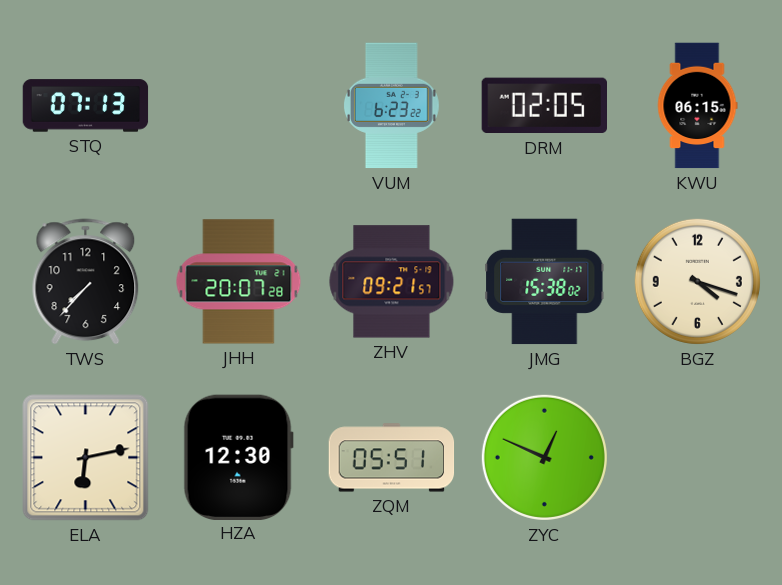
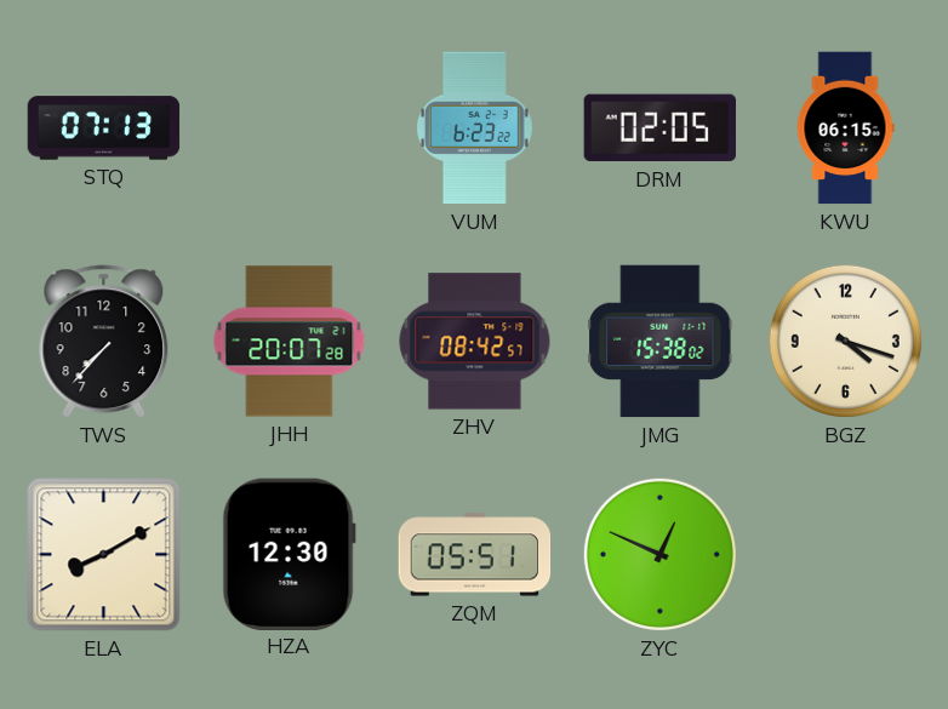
ZHV: 09:21 -> 08:42
ELA: 6:13 -> 8:10
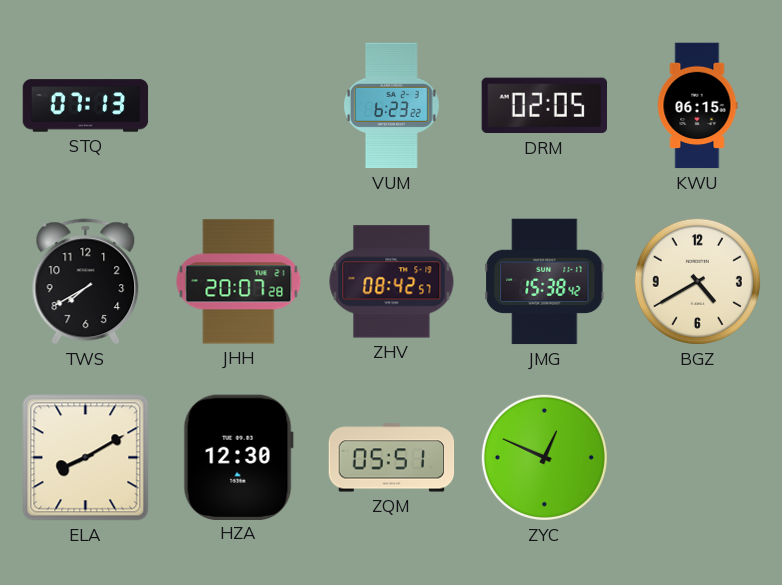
TWS: 7:37 -> 7:40
JMG: 15:38:02 -> 15:38:42
BGZ: 4:18 -> 4:40
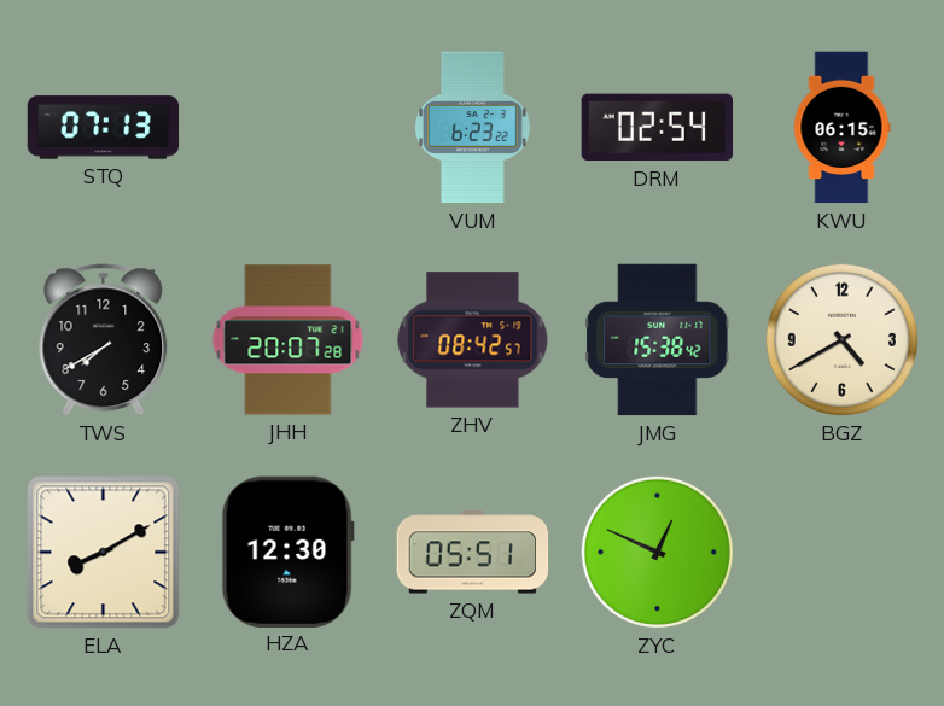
DRM: 02:05 -> 02:54
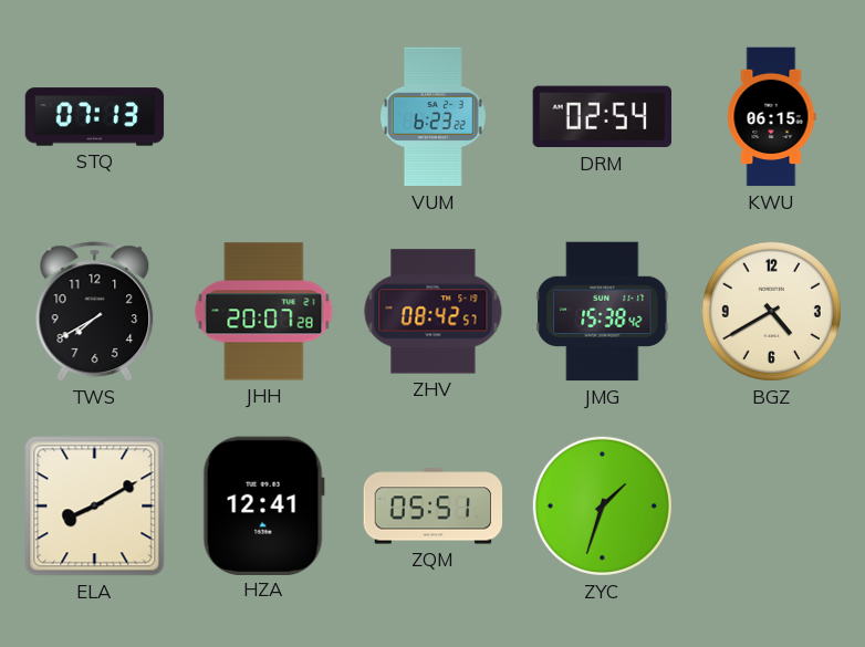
HZA: 12:30 -> 12:41
ZYC: 12:49 -> 1:33
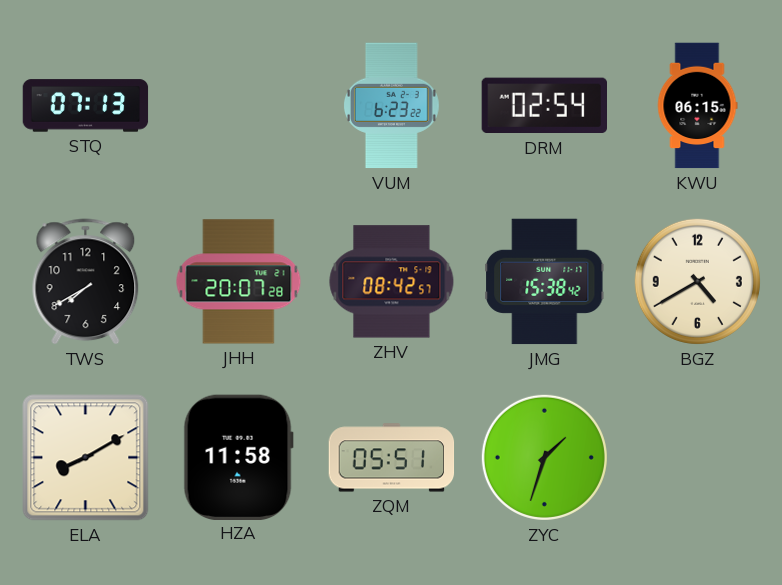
HZA: 12:41 -> 11:58
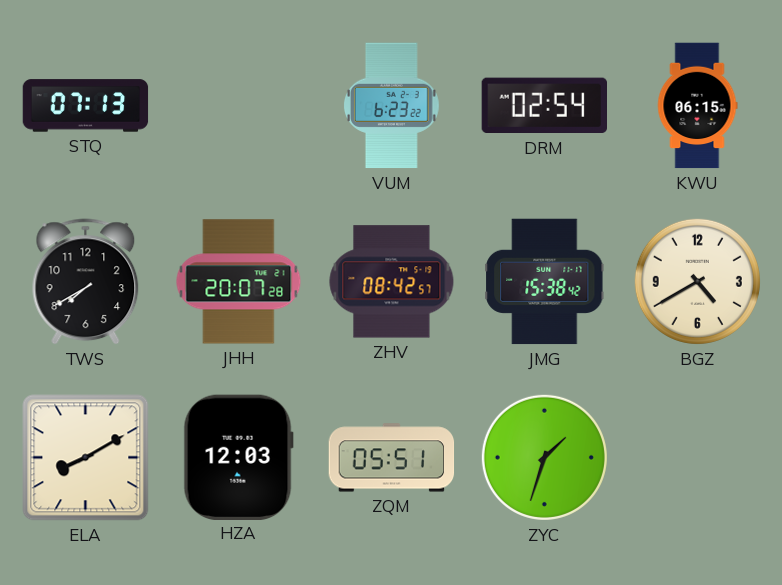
HZA: 11:58 -> 12:03
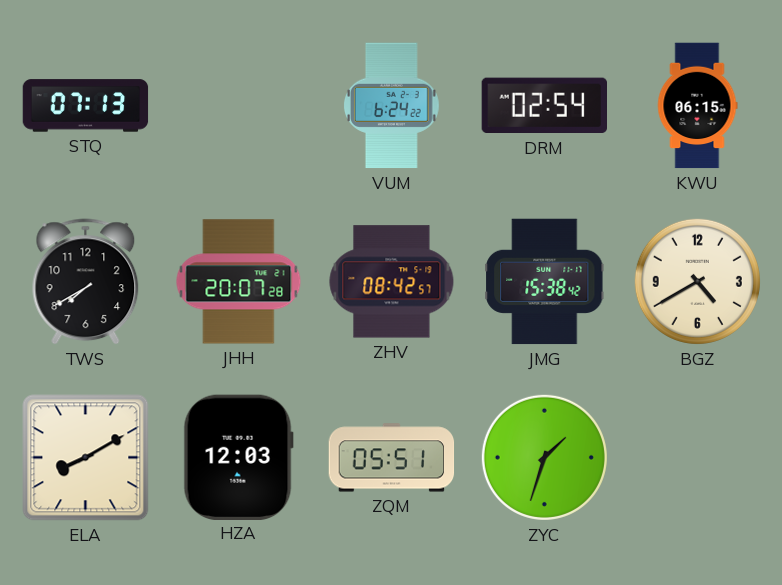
VUM: 6:23 -> 6:24
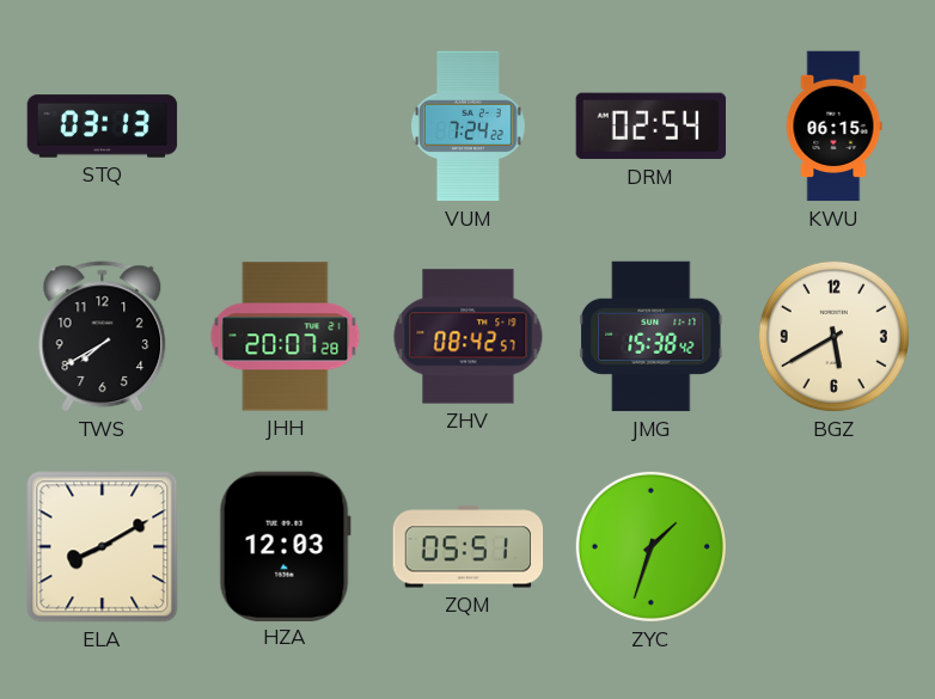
STQ: 07:13 -> 03:13
VUM: 6:24 -> 7:24
BGZ: 4:40 -> 5:40
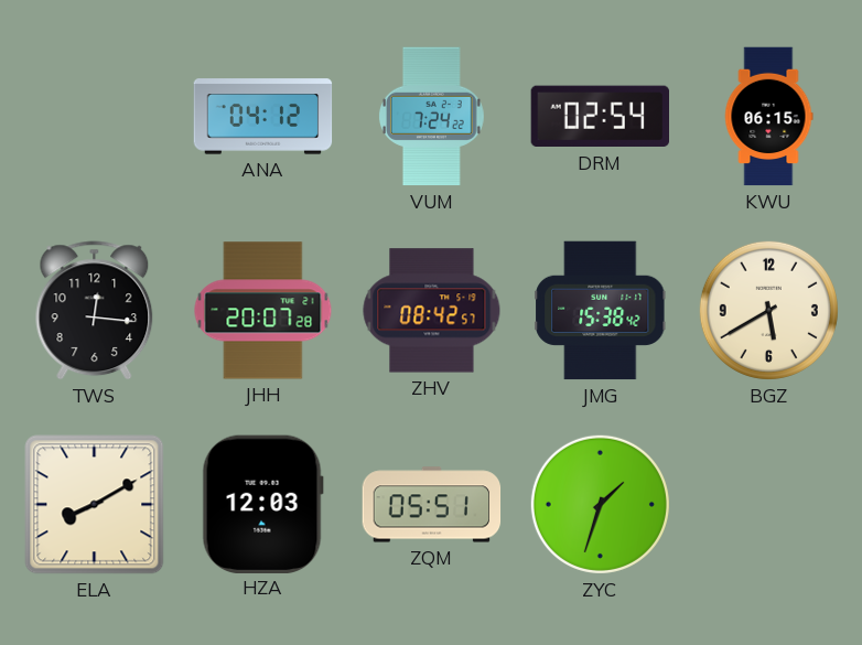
STQ: 03:13 -> none
ANA: none -> 04:12
TWS: 7:40 -> 12:16
